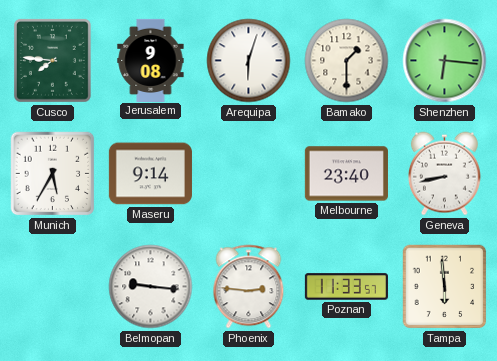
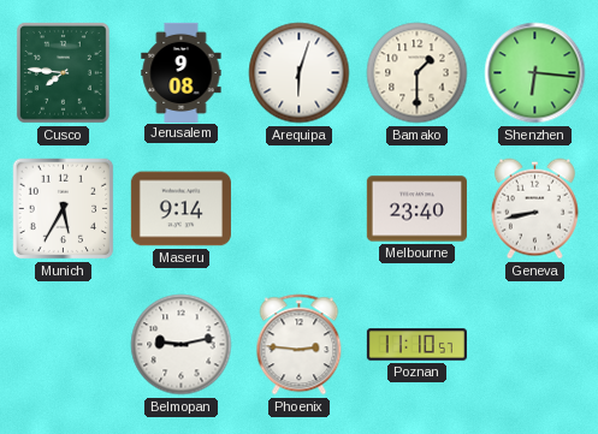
Belmopan: 9:16 -> 9:13
Poznan: 11:33 -> 11:10
Tampa: 5:59 -> none
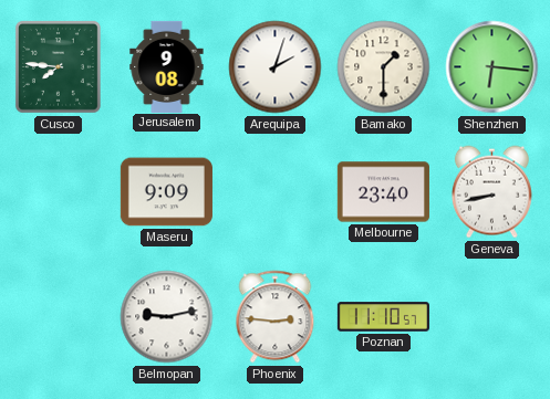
Arequipa: 6:03 -> 2:03
Munich: 5:35 -> none
Maseru: 9:14 -> 9:09
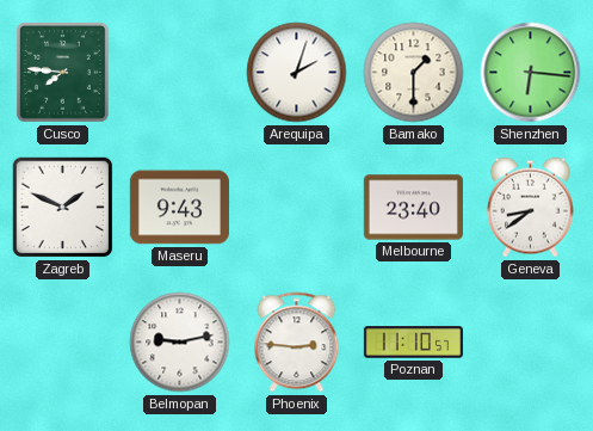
Jerusalem: 9:08 -> none
Zagreb: none -> 1:49
Maseru: 9:09 -> 9:43
Geneva: 8:43 -> 8:39
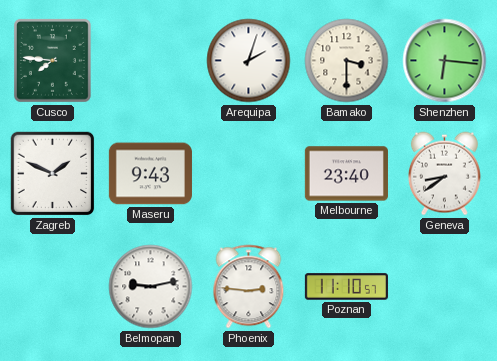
Bamako: 1:30 -> 3:30
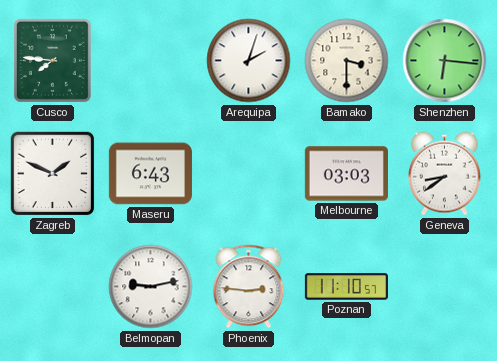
Maseru: 9:43 -> 6:43
Melbourne: 23:40 -> 03:03
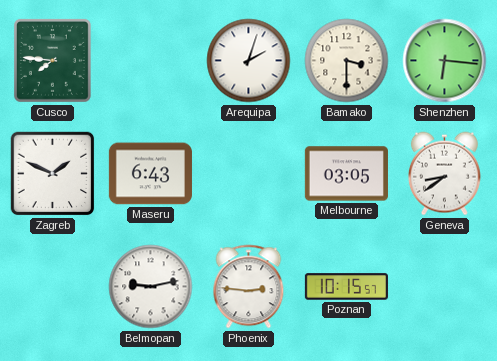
Melbourne: 03:03 -> 03:05
Poznan: 11:10 -> 10:15
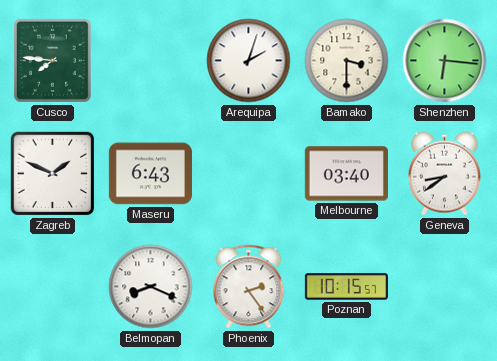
Melbourne: 03:05 -> 03:40
Belmopan: 9:13 -> 8:19
Phoenix: 2:46 -> 2:24
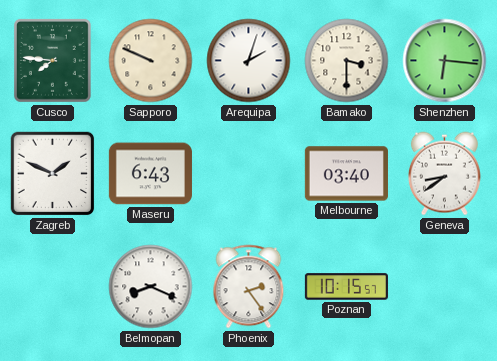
Sapporo: none -> 9:49
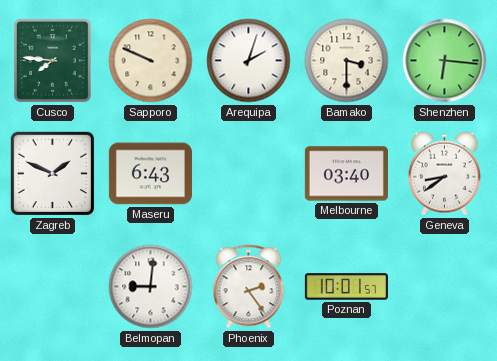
Belmopan: 8:19 -> 9:01
Poznan: 10:15 -> 10:01
